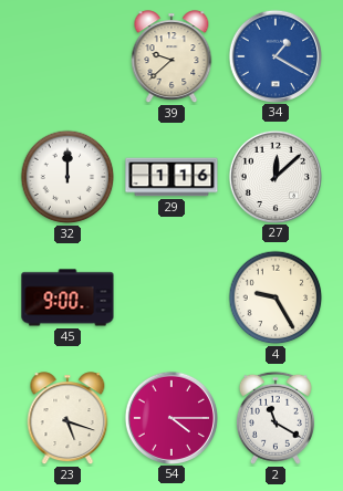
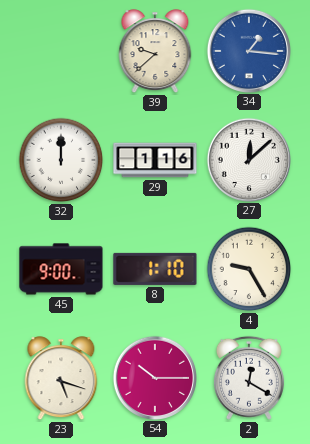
34: 1:20 -> 1:16
8: none -> 1:10
54: 4:15 -> 10:15
2: 11:20 -> 12:20
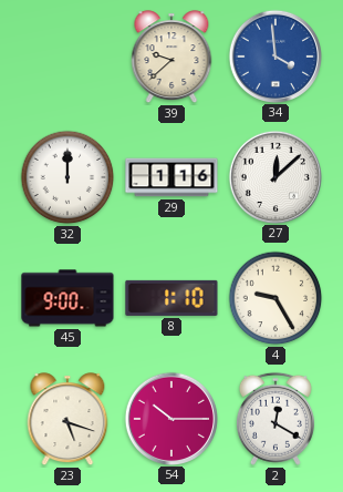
34: 1:16 -> 3:59
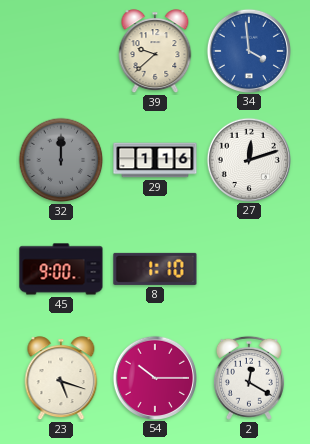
32 dial: white -> grey
27: 12:08 -> 12:12
4: 9:25 -> none
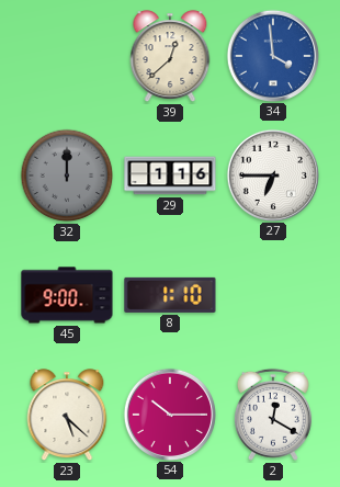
39: 9:38 -> 12:38
27: 12:12 -> 6:45
23: 5:18 -> 5:22
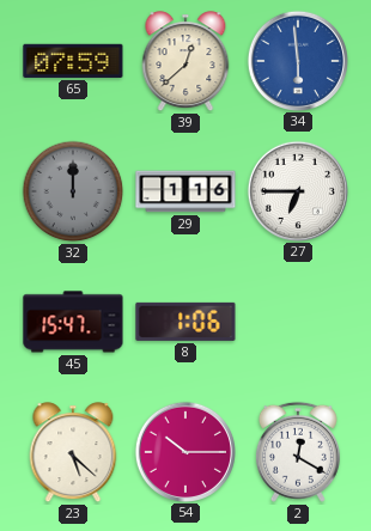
65: none -> 07:59
34: 3:59 -> 5:59
45: 9:00 -> 15:47
8: 1:10 -> 1:06
